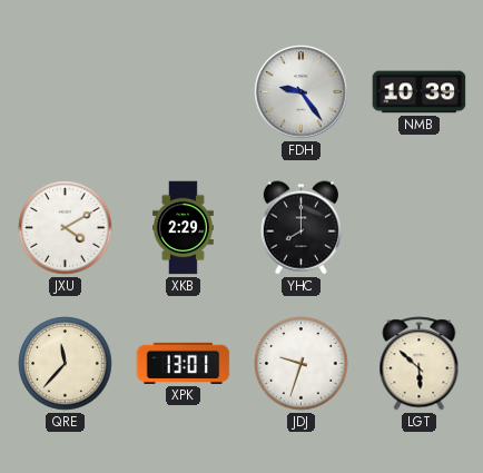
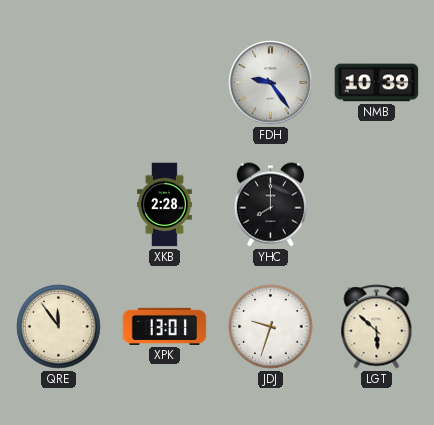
JXU: 4:10 -> none
XKB: 2:29 -> 2:28
QRE: 11:37 -> 11:54
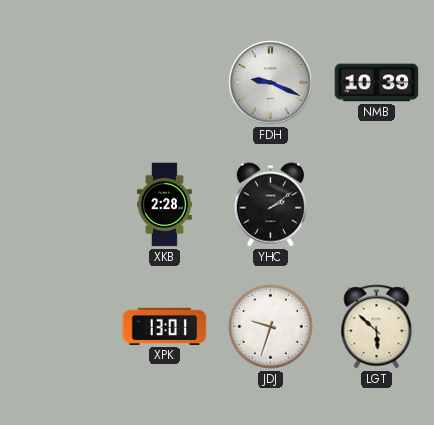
FDH: 9:24 -> 9:19
YHC: 8:00 -> 2:09
QRE: 11:54 -> none
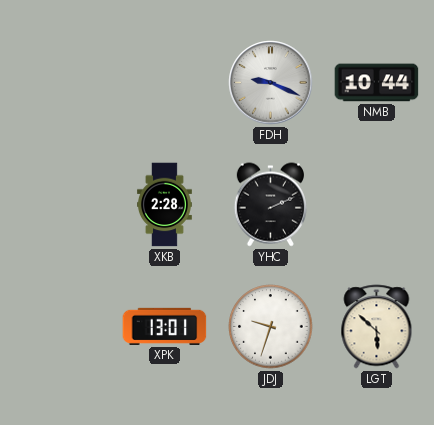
NMB: 10:39 -> 10:44
YHC: 2:09 -> 2:11
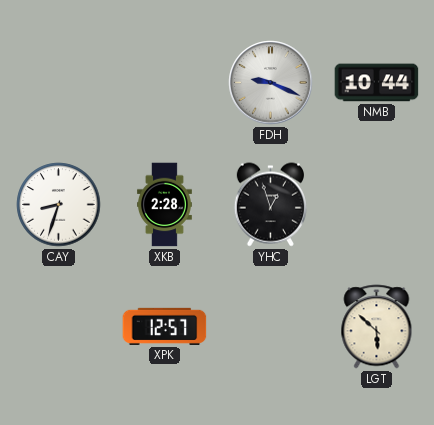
CAY: none -> 8:33
YHC: 2:11 -> 12:57
XPK: 13:01 -> 12:57
JDJ: 9:33 -> none
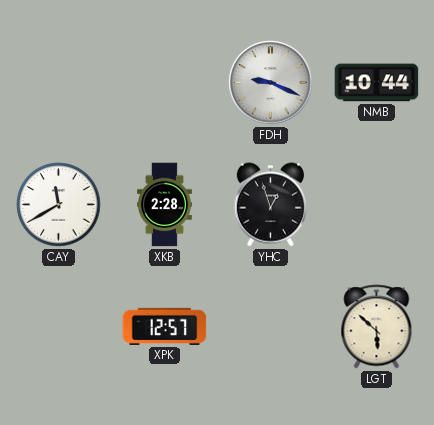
CAY: 8:33 -> 11:40
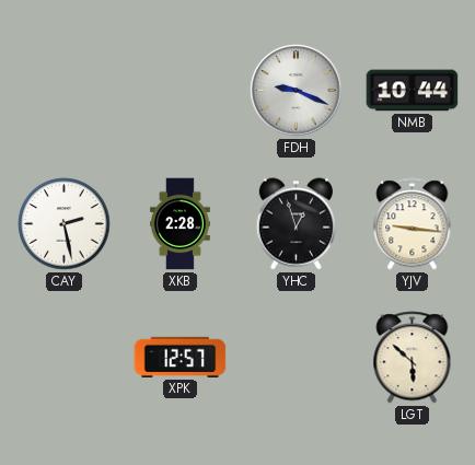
CAY: 11:40 -> 2:28
YJV: none -> 9:16
